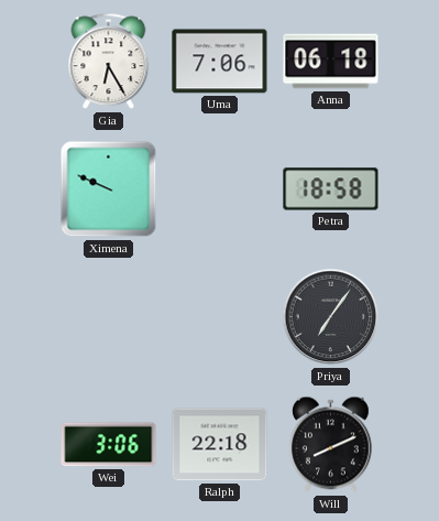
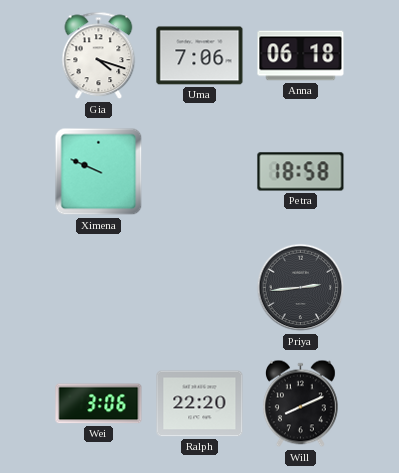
Gia: 6:25 -> 4:18
Priya: 7:06 -> 2:44
Ralph: 22:18 -> 22:20
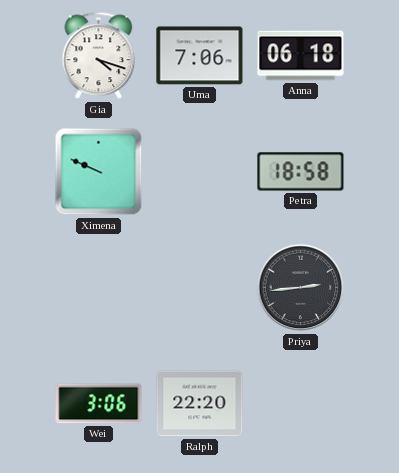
Will: 8:11 -> none
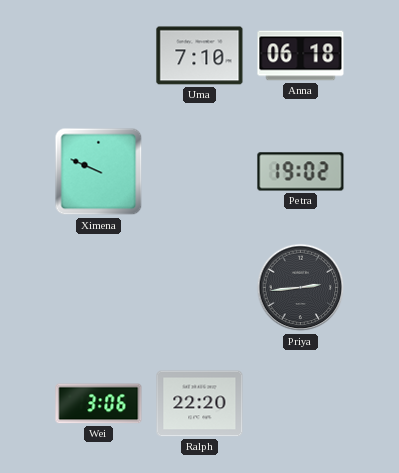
Gia: 4:18 -> none
Uma: 7:06 -> 7:10
Petra: 18:58 -> 19:02
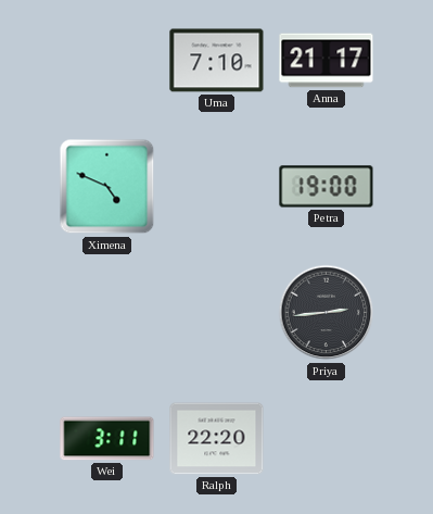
Anna: 06:18 -> 21:17
Ximena: 9:49 -> 4:49
Petra: 19:02 -> 19:00
Wei: 3:06 -> 3:11
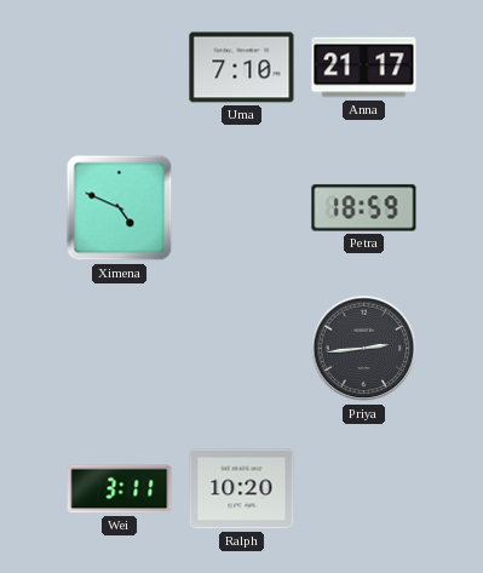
Petra: 19:00 -> 18:59
Ralph: 22:20 -> 10:20
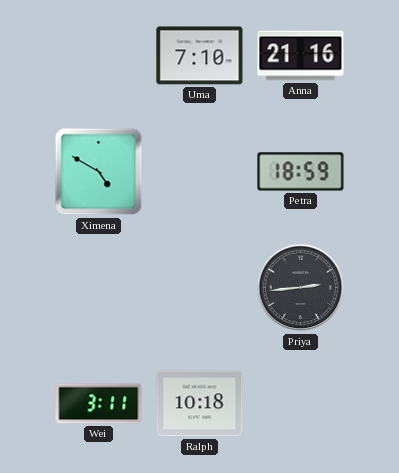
Anna: 21:17 -> 21:16
Ximena: 4:49 -> 4:50
Ralph: 10:20 -> 10:18
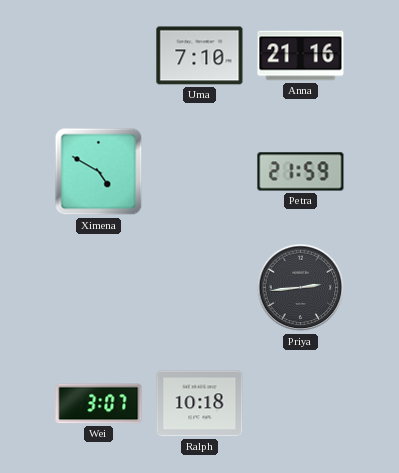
Petra: 18:59 -> 21:59
Wei: 3:11 -> 3:07
